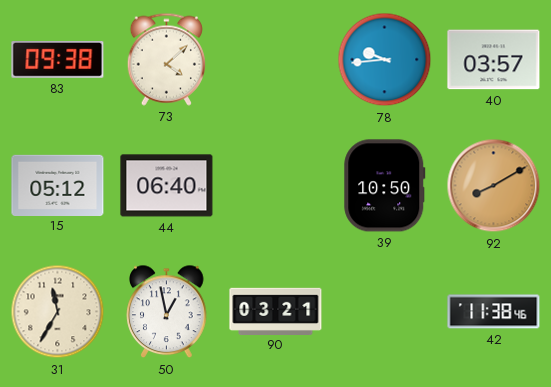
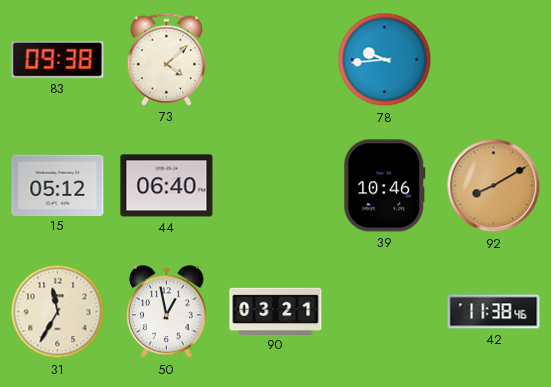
40: 03:57 -> none
39: 10:50 -> 10:46
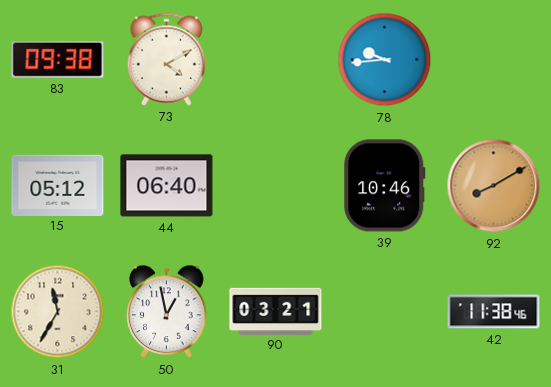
73: 4:08 -> 4:10
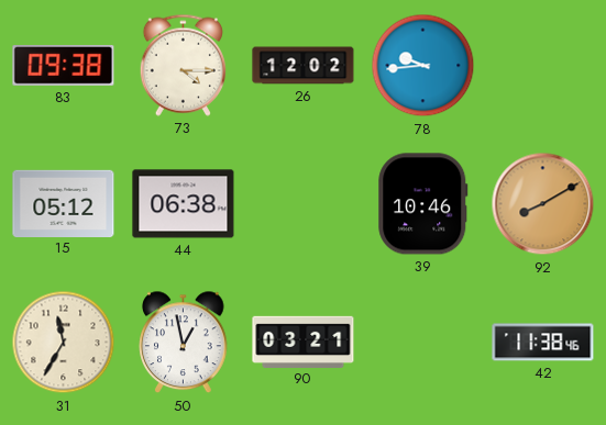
73: 4:10 -> 4:15
26: none -> 12:02
44: 06:40 -> 06:38
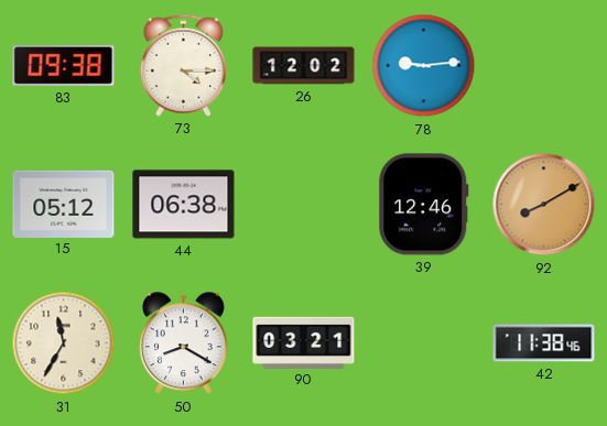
78: 9:44 -> 9:14
39: 10:46 -> 12:46
50: 12:58 -> 8:20
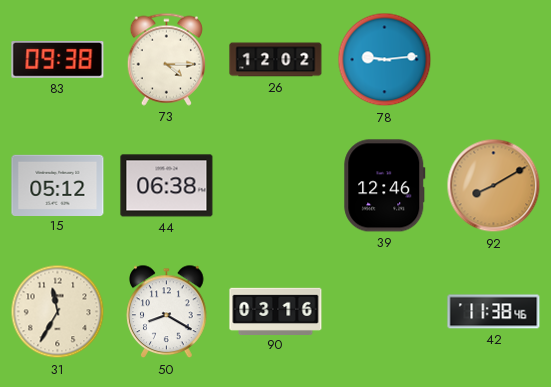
90: 03:21 -> 03:16
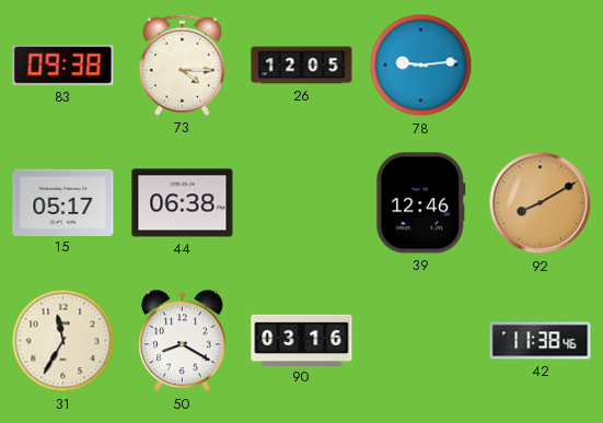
26: 12:02 -> 12:05
15: 05:12 -> 05:17
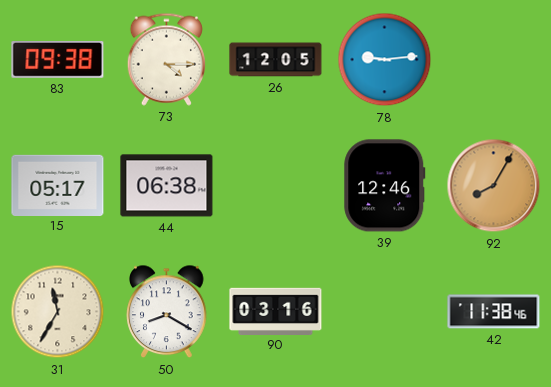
92: 8:10 -> 8:05
